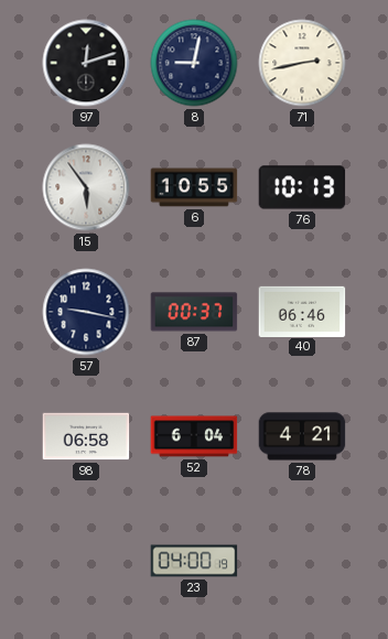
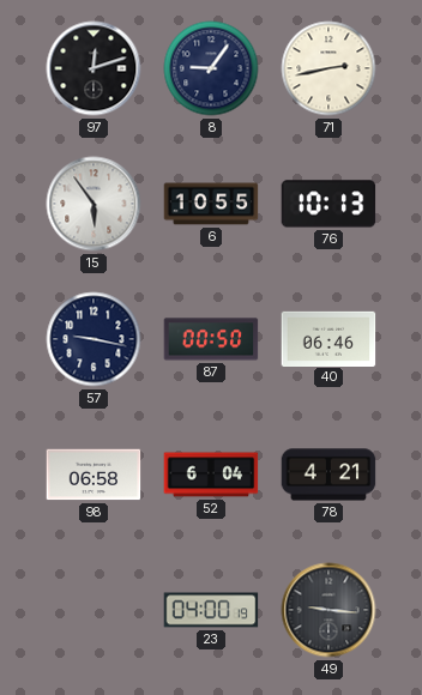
8: 9:02 -> 9:06
87: 00:37 -> 00:50
49: none -> 9:16
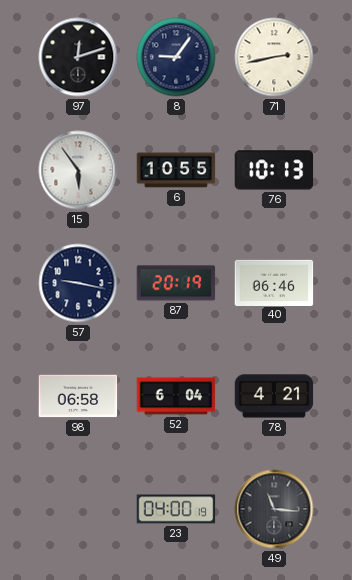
87: 00:50 -> 20:19
49: 9:16 -> 11:16
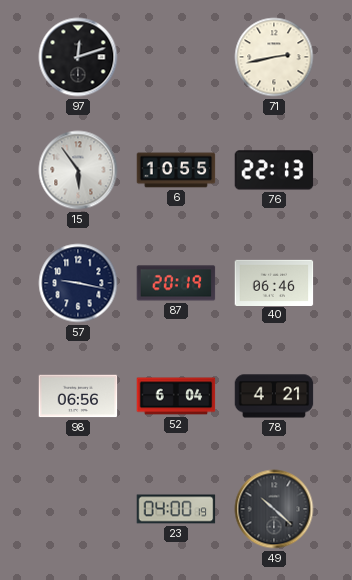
8: 9:06 -> none
76: 10:13 -> 22:13
98: 06:58 -> 06:56
49: 11:16 -> 10:22
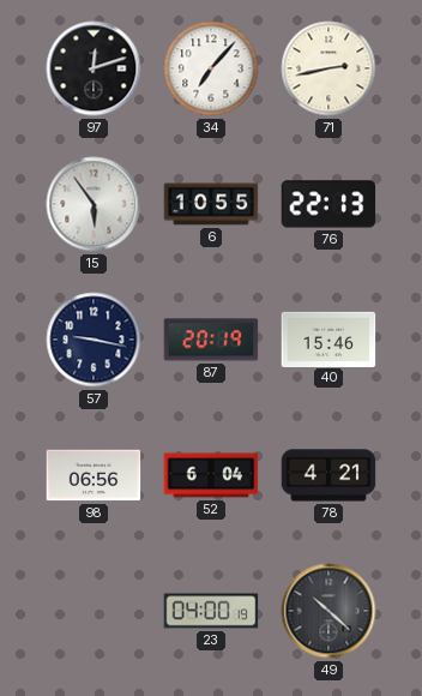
34: none -> 7:07
40: 06:46 -> 15:46
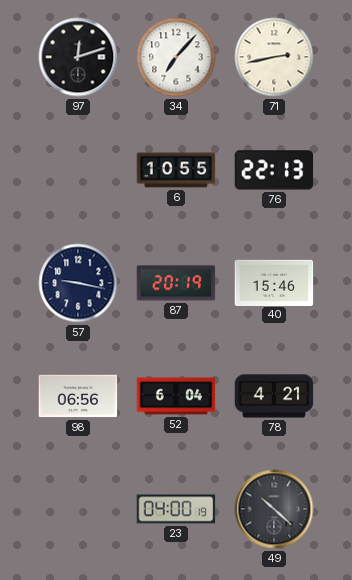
15: 5:54 -> none
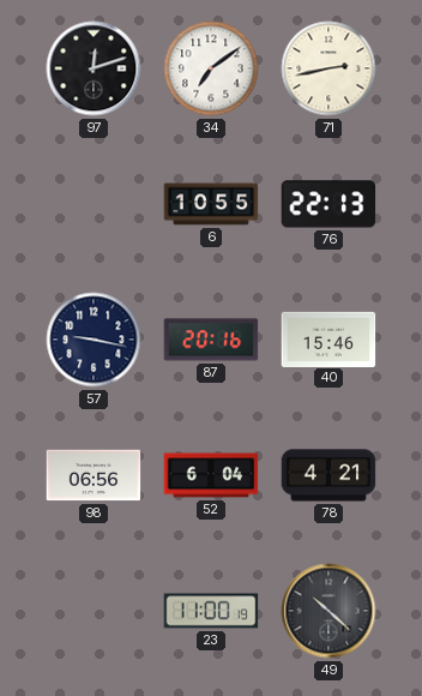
34: 7:07 -> 7:09
87: 20:19 -> 20:16
23: 04:00 -> 11:00
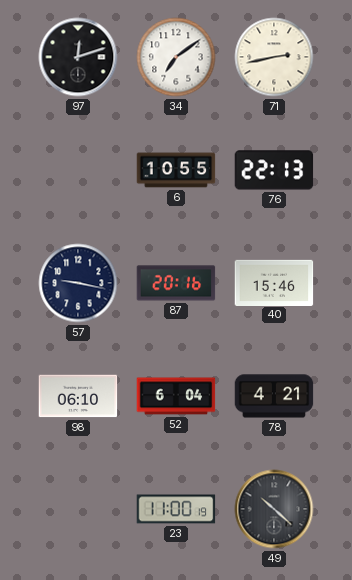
98: 06:56 -> 06:10
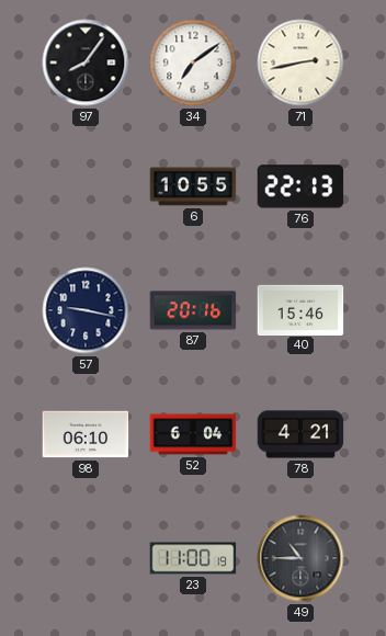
97: 12:12 -> 8:06
49: 10:22 -> 10:45
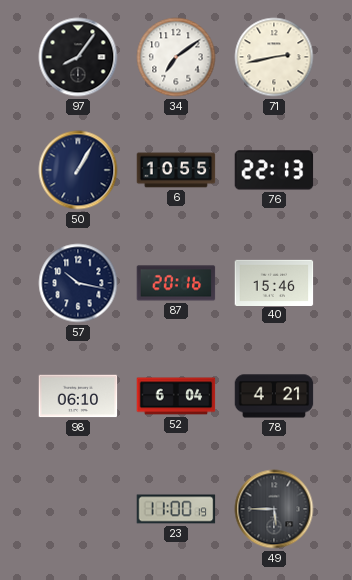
50: none -> 1:05
57: 9:17 -> 10:17
49: 10:45 -> 5:45
